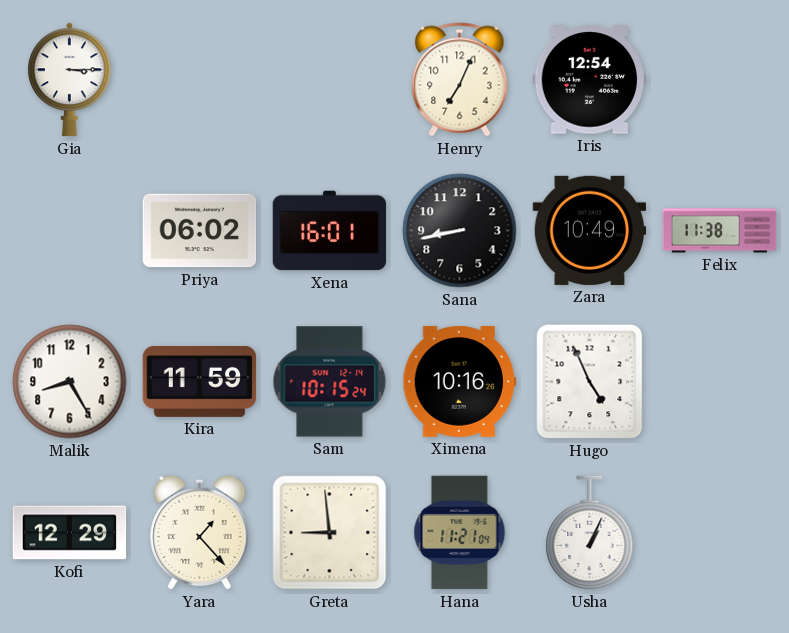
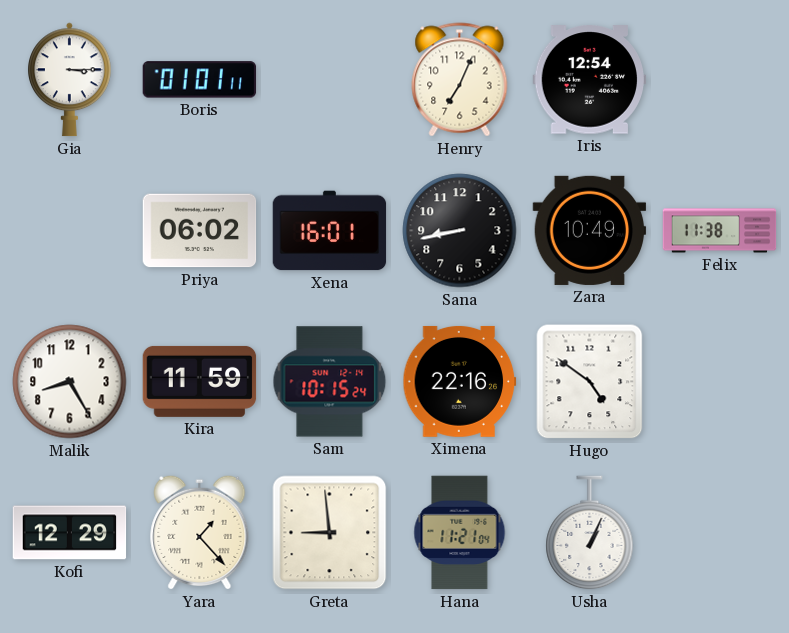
Boris: none -> 01:01
Ximena: 10:16 -> 22:16
Hugo: 4:56 -> 4:51
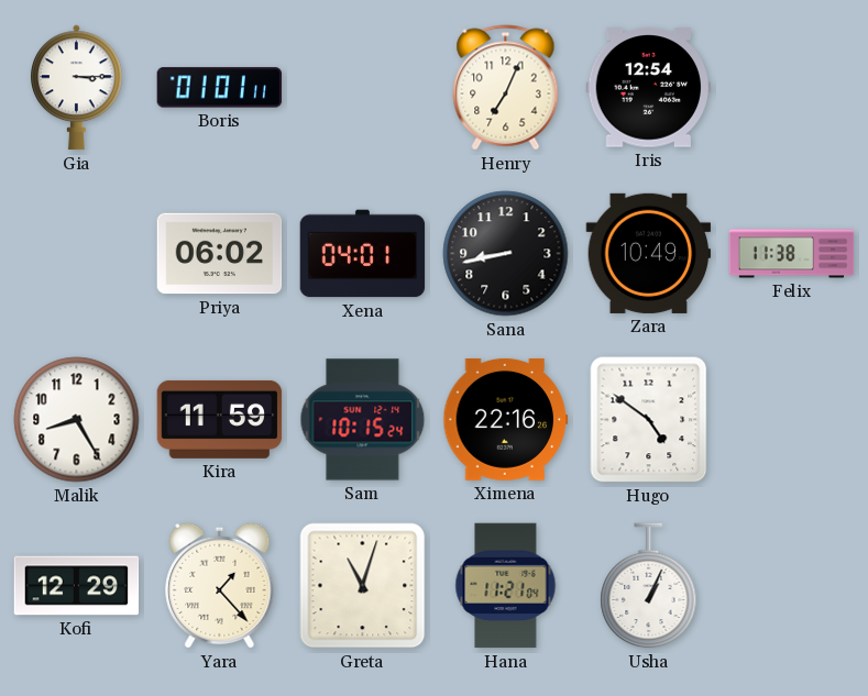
Xena: 16:01 -> 04:01
Greta: 8:59 -> 11:03
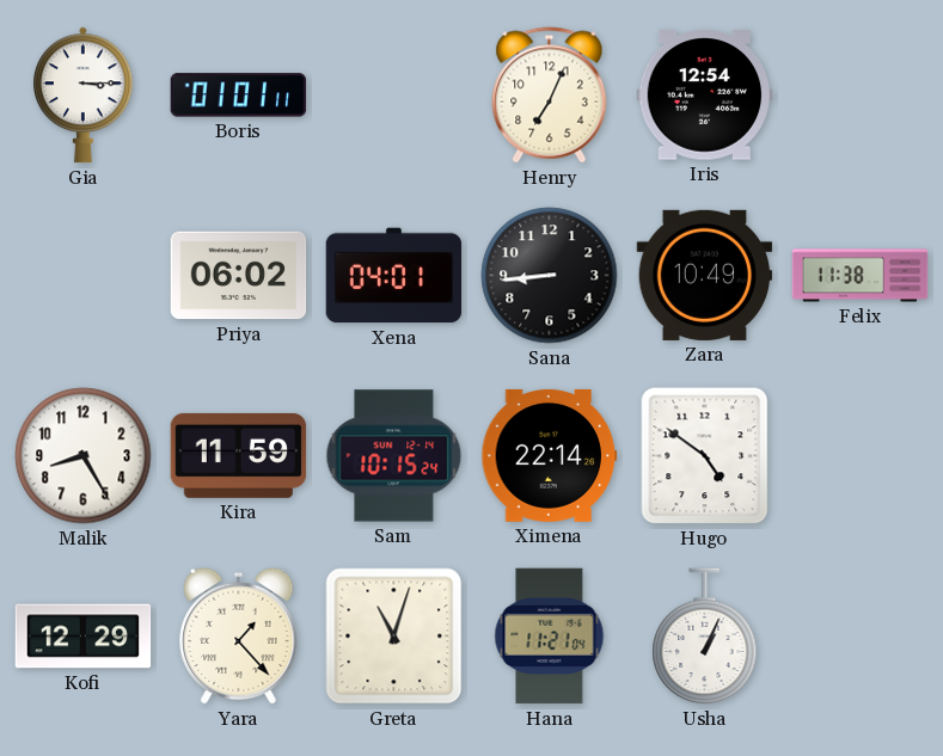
Sana: 8:43 -> 8:44
Ximena: 22:16 -> 22:14
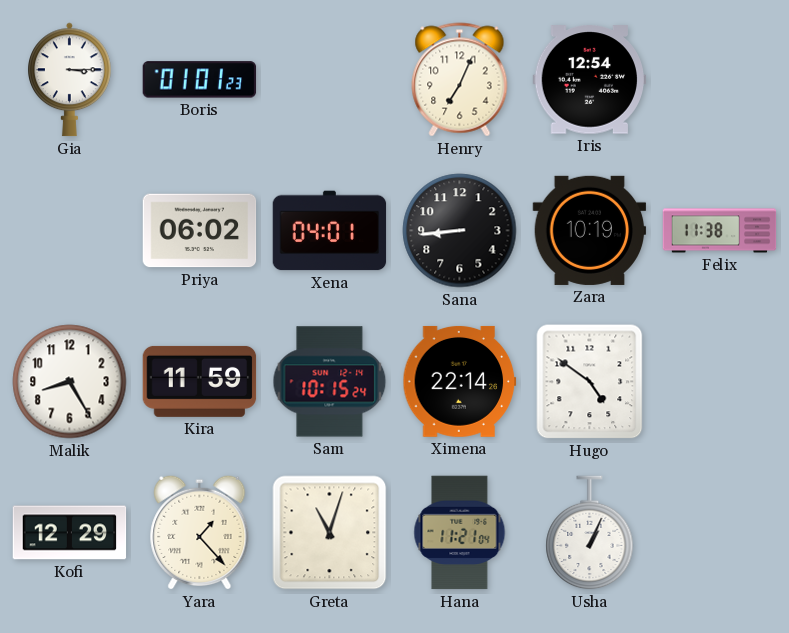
Boris: 01:01:11 -> 01:01:23
Zara: 10:49 -> 10:19
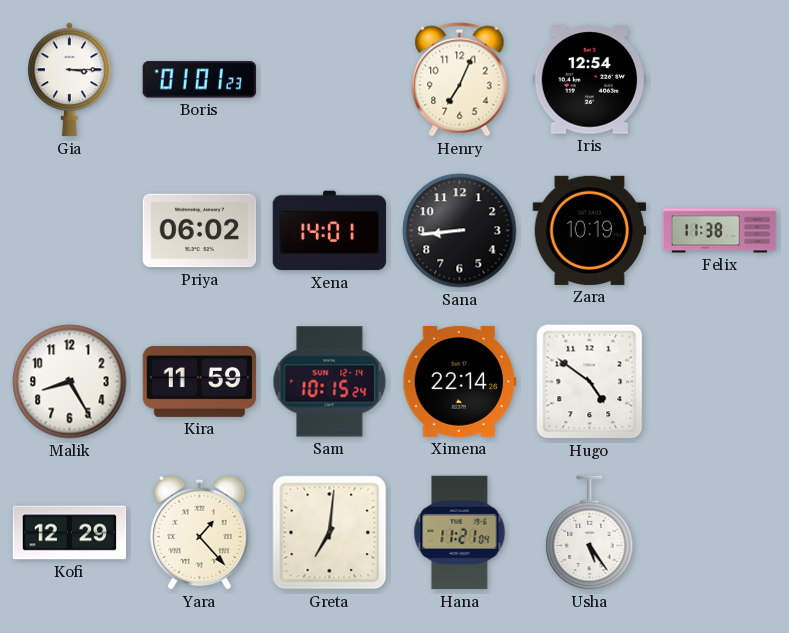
Xena: 04:01 -> 14:01
Greta: 11:03 -> 7:01
Usha: 1:04 -> 5:24
